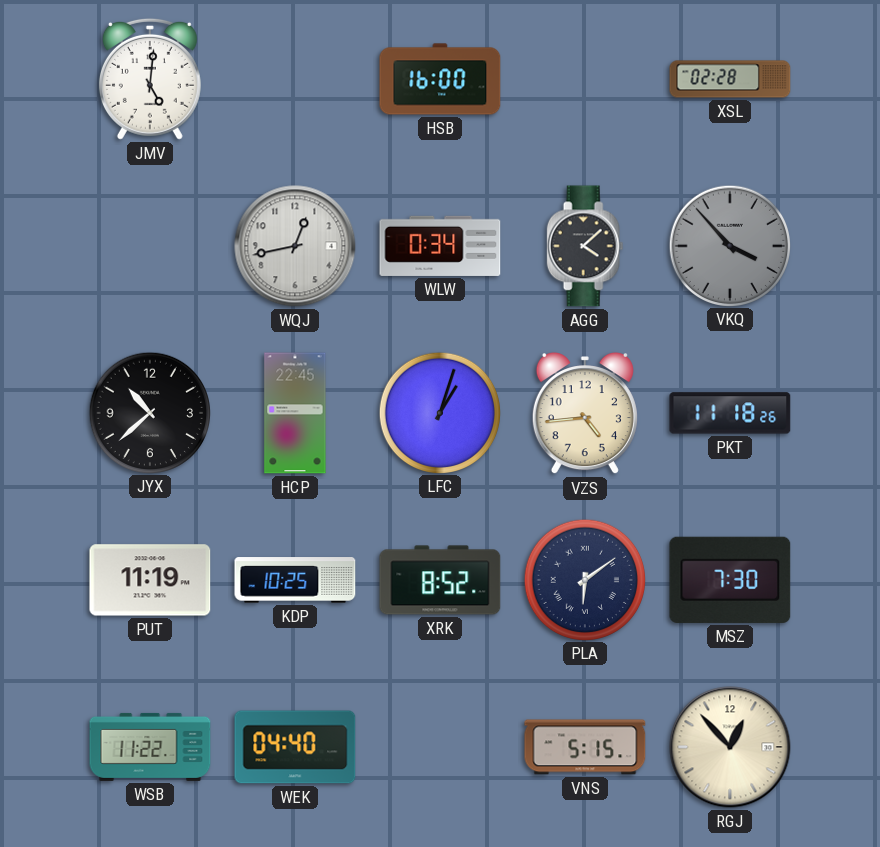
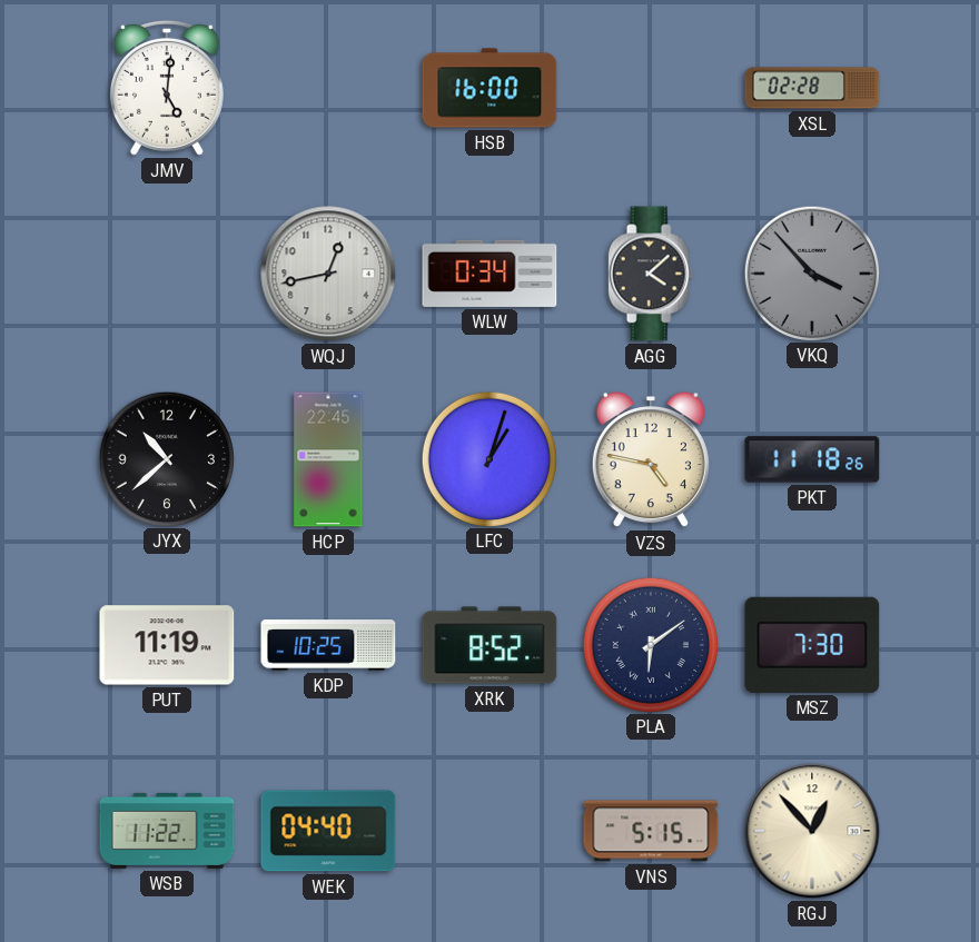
VZS: 4:44 -> 4:47
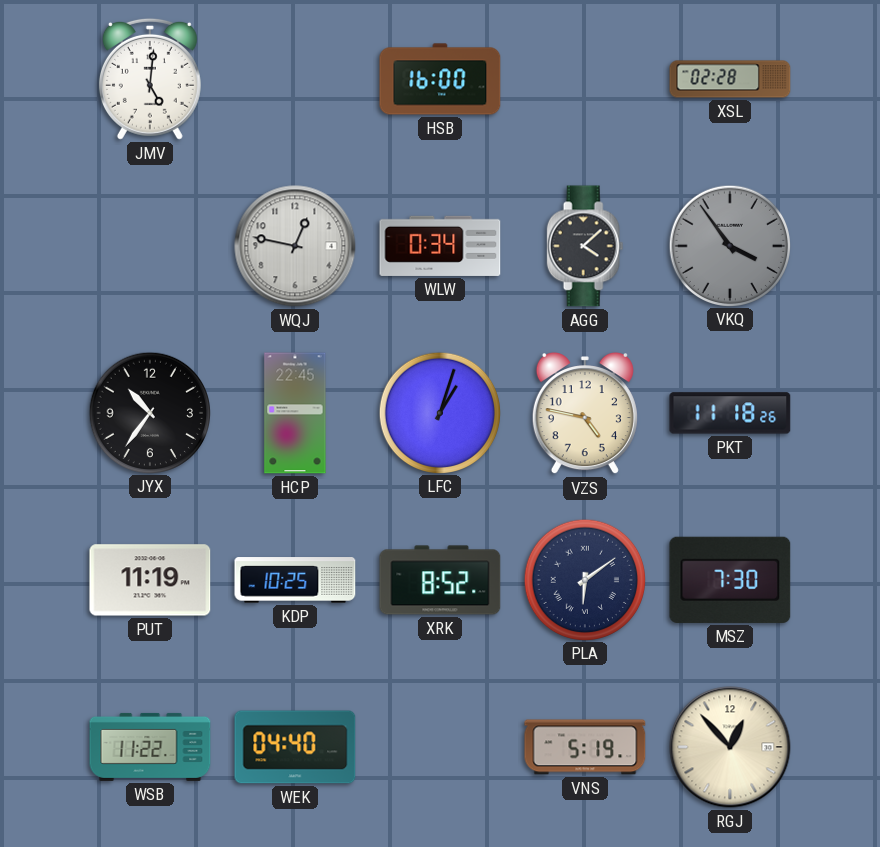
WQJ: 12:43 -> 12:47
VKQ: 3:53 -> 3:54
JYX: 10:38 -> 10:36
VNS: 5:15 -> 5:19
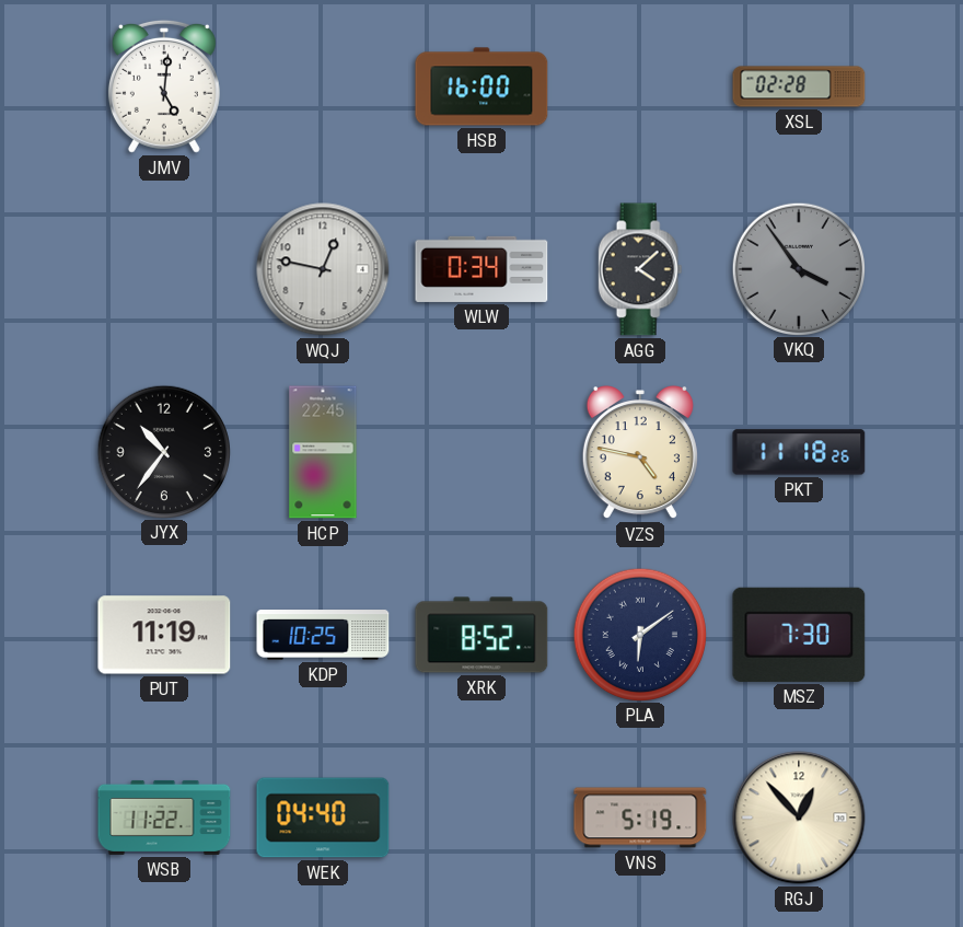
LFC: 1:03 -> none
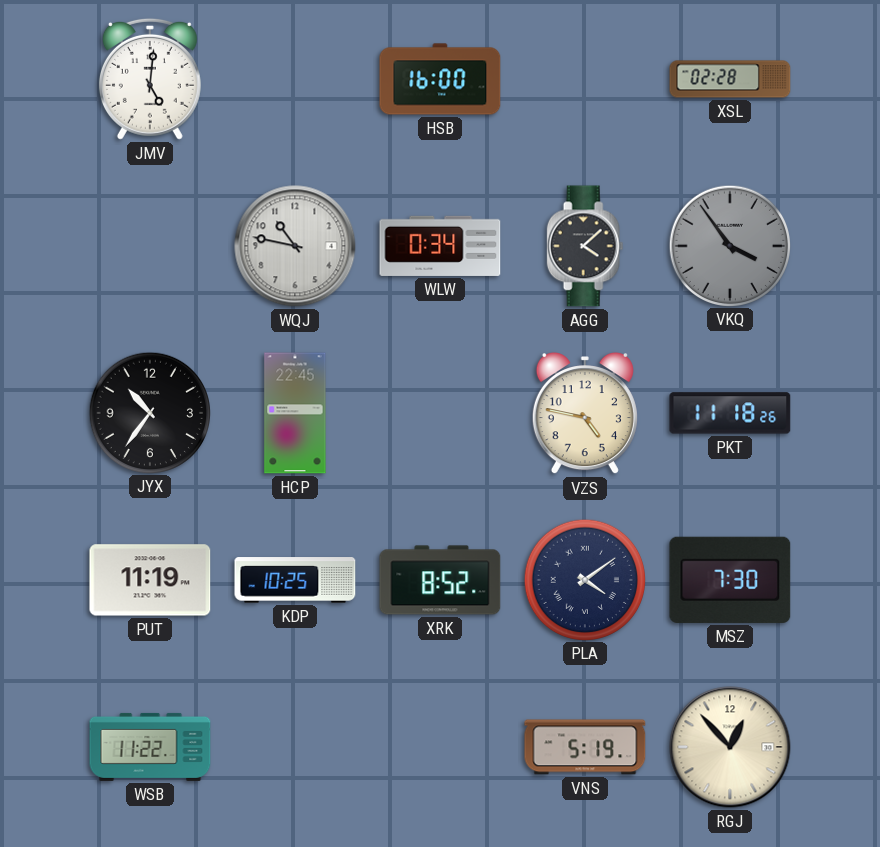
WQJ: 12:47 -> 10:47
PLA: 6:09 -> 4:09
WEK: 04:40 -> none
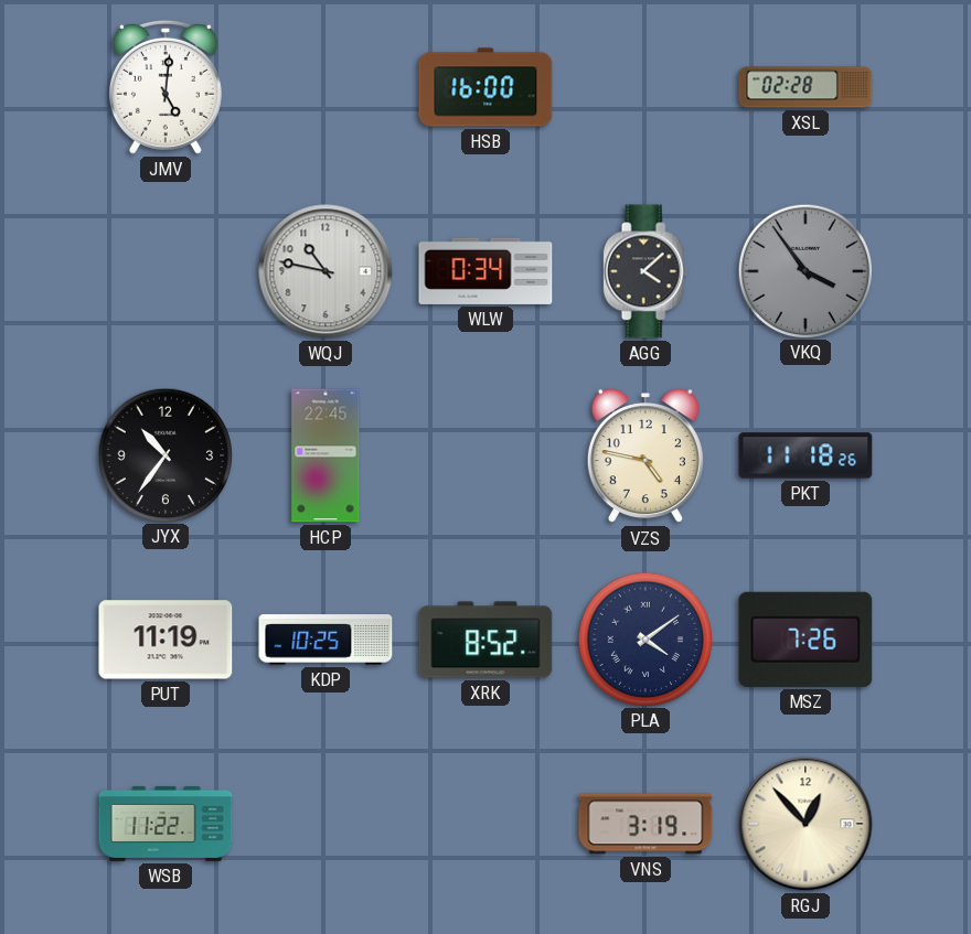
MSZ: 7:30 -> 7:26
VNS: 5:19 -> 3:19
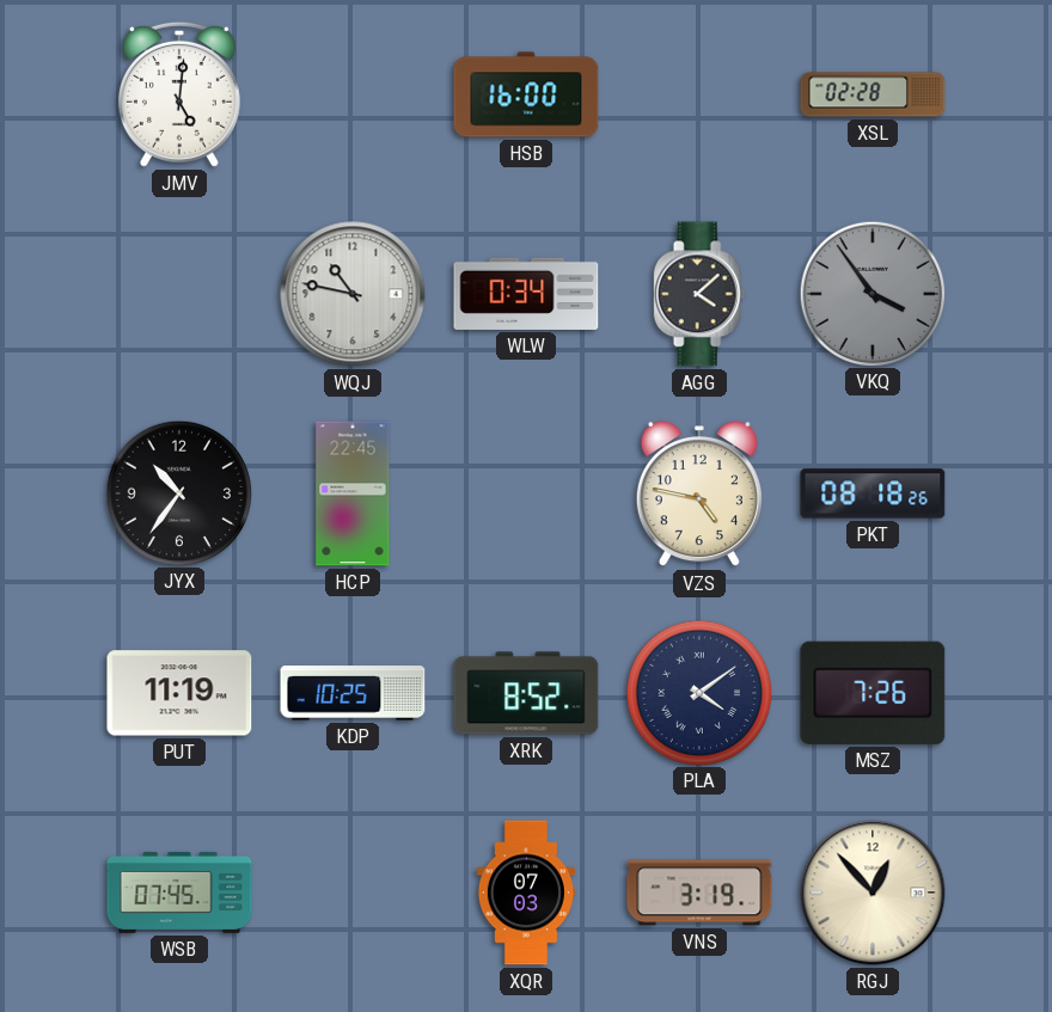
PKT: 11:18 -> 08:18
WSB: 11:22 -> 07:45
XQR: none -> 07:03
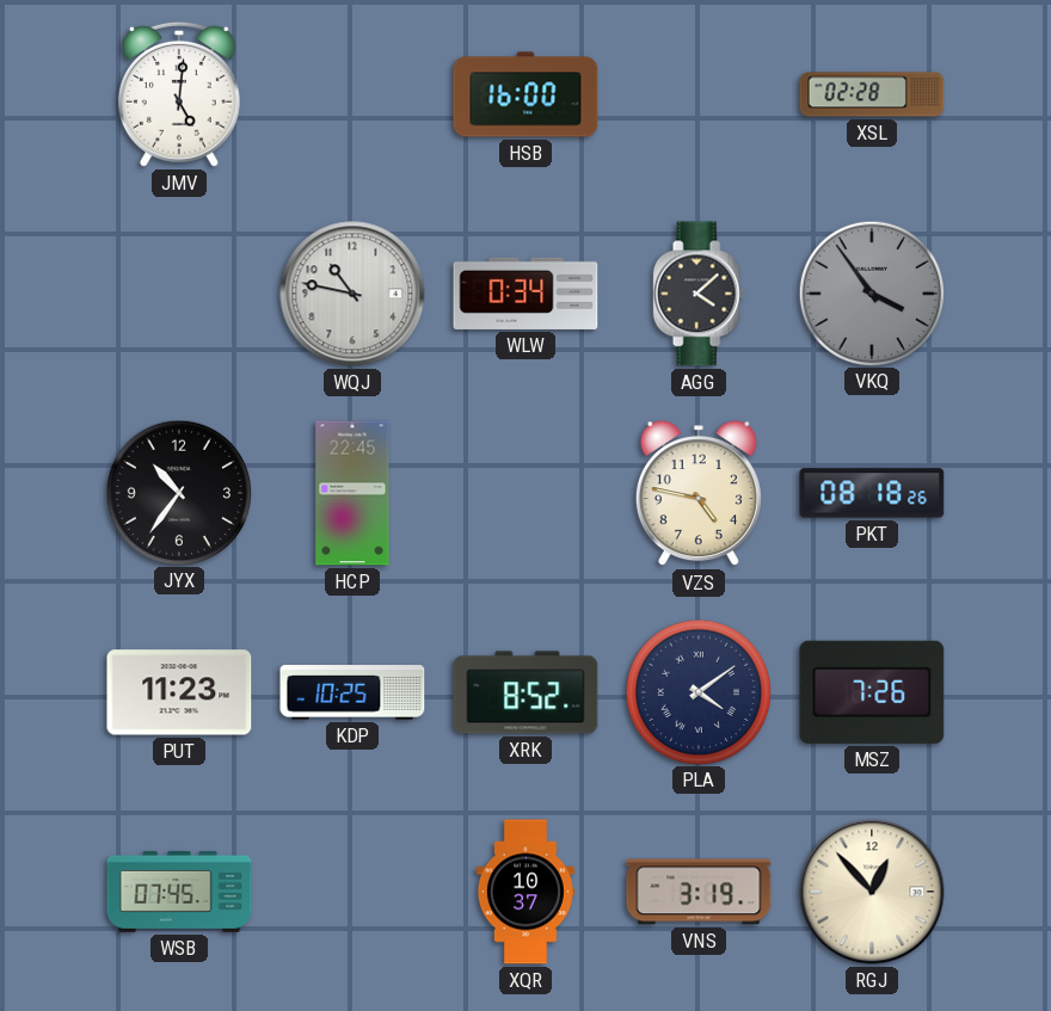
PUT: 11:19 -> 11:23
XQR: 07:03 -> 10:37
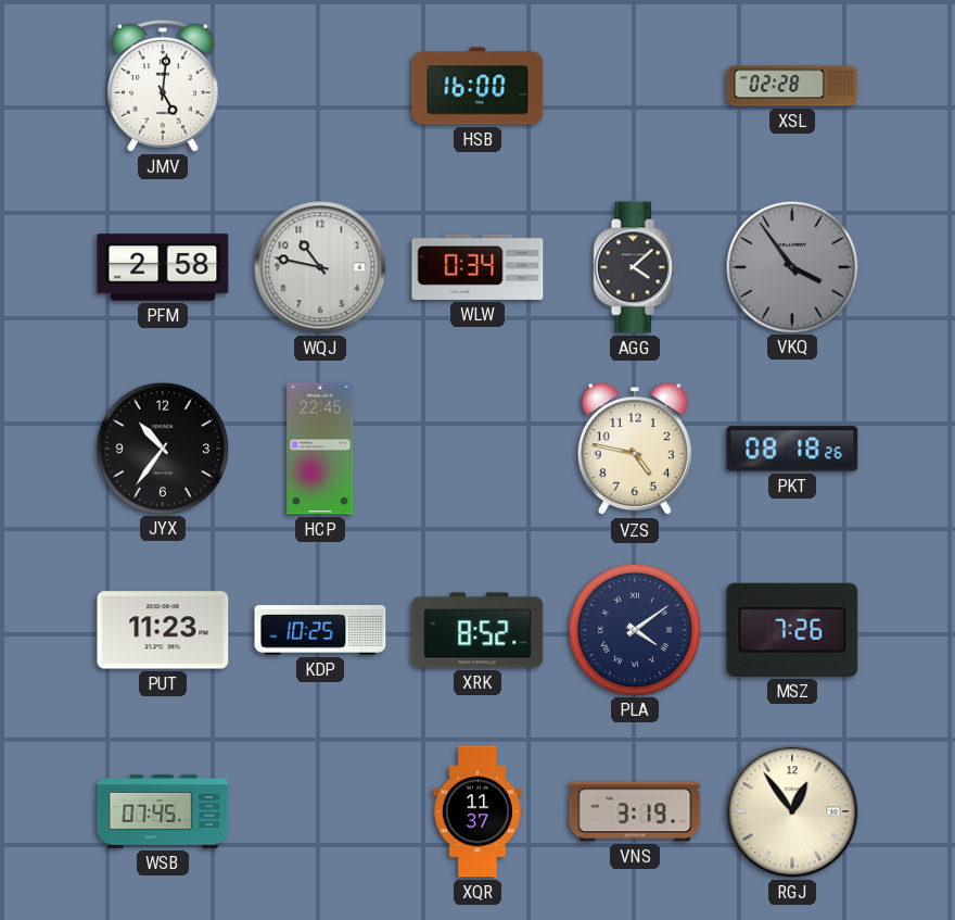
PFM: none -> 2:58
XQR: 10:37 -> 11:37
RGJ: 12:53 -> 12:54
